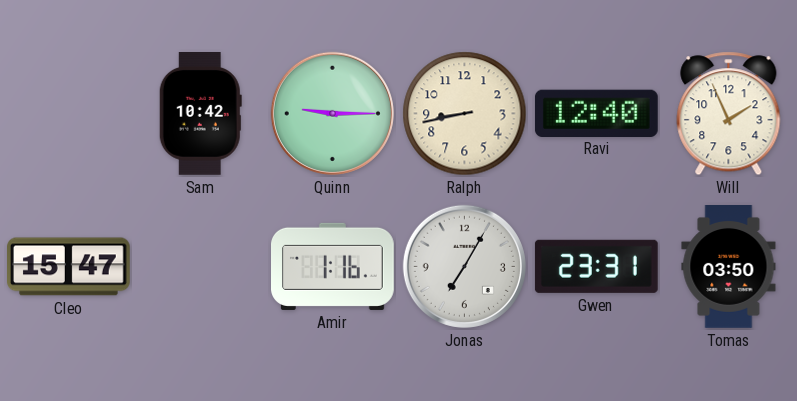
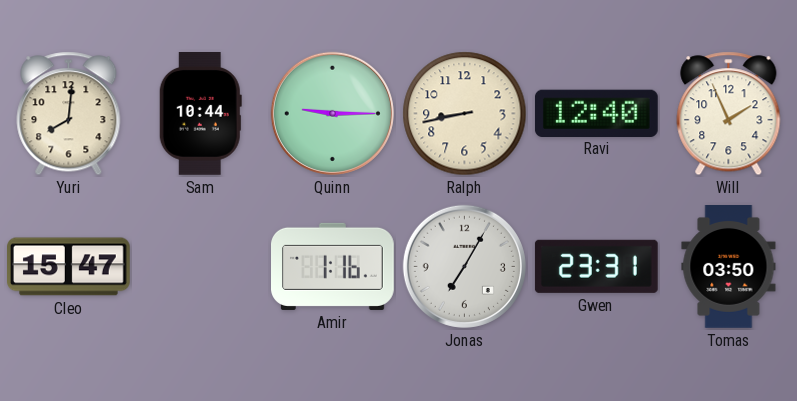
Yuri: none -> 8:01
Sam: 10:42 -> 10:44
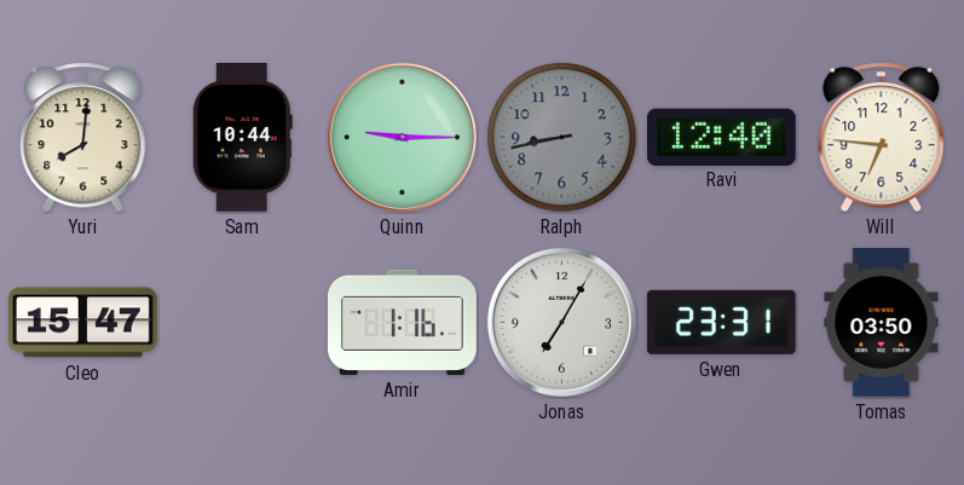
Ralph dial: cream -> grey
Will: 1:56 -> 6:46
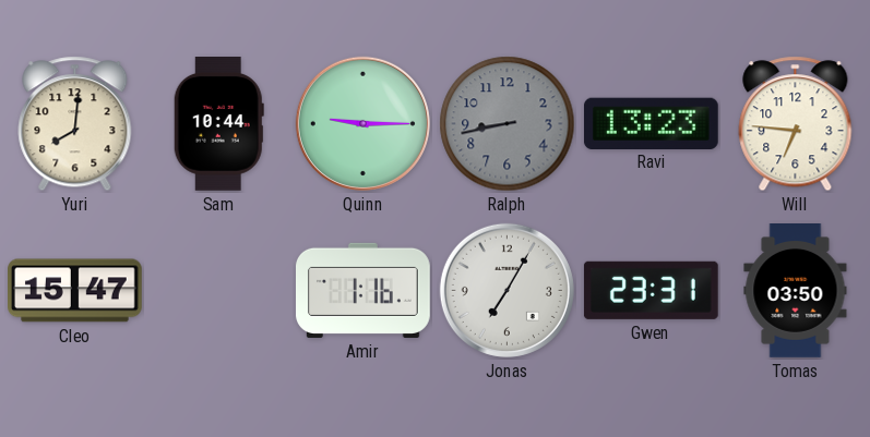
Ravi: 12:40 -> 13:23
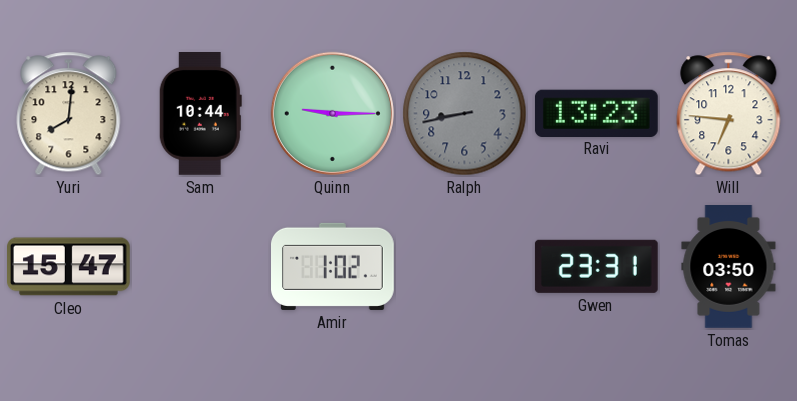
Amir: 1:16 -> 1:02
Jonas: 7:05 -> none
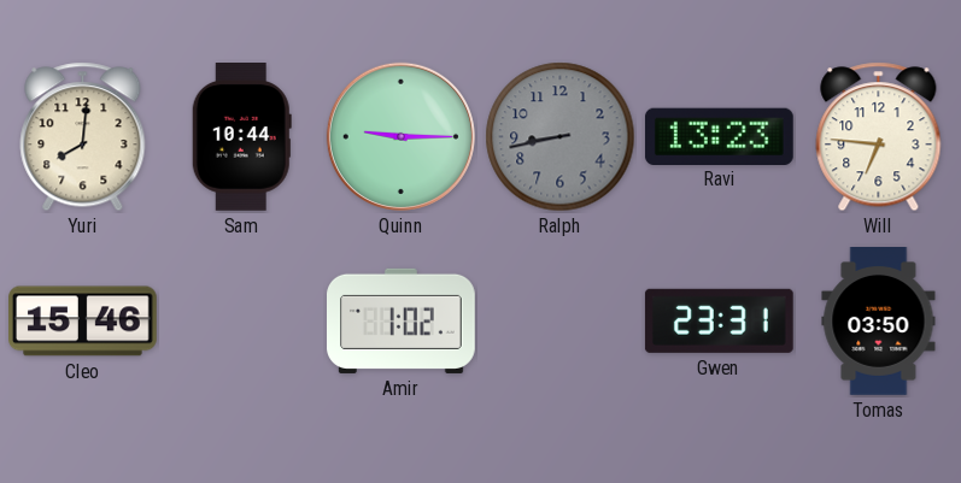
Cleo: 15:47 -> 15:46
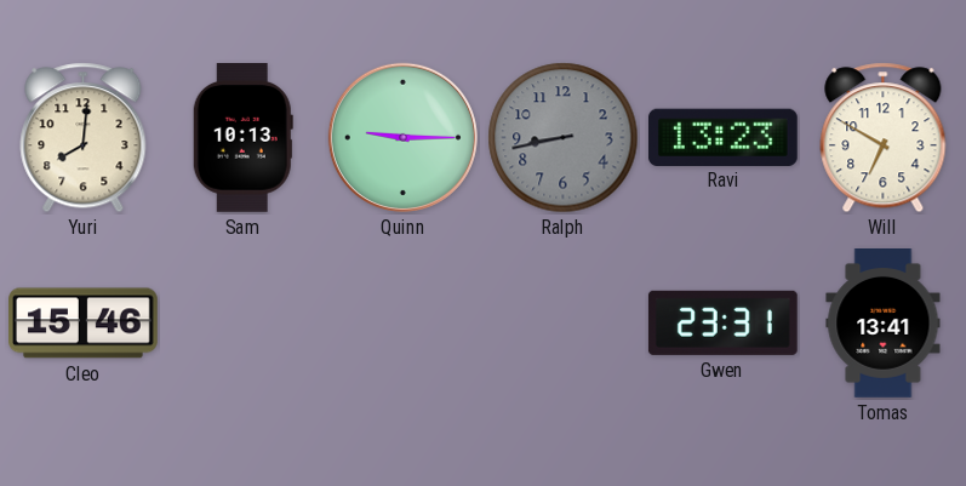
Sam: 10:44 -> 10:13
Will: 6:46 -> 6:50
Amir: 1:02 -> none
Tomas: 03:50 -> 13:41
